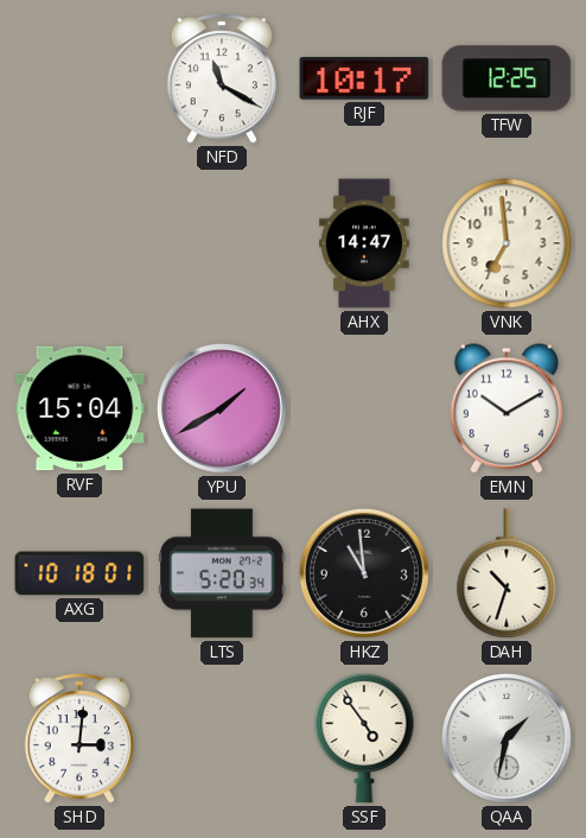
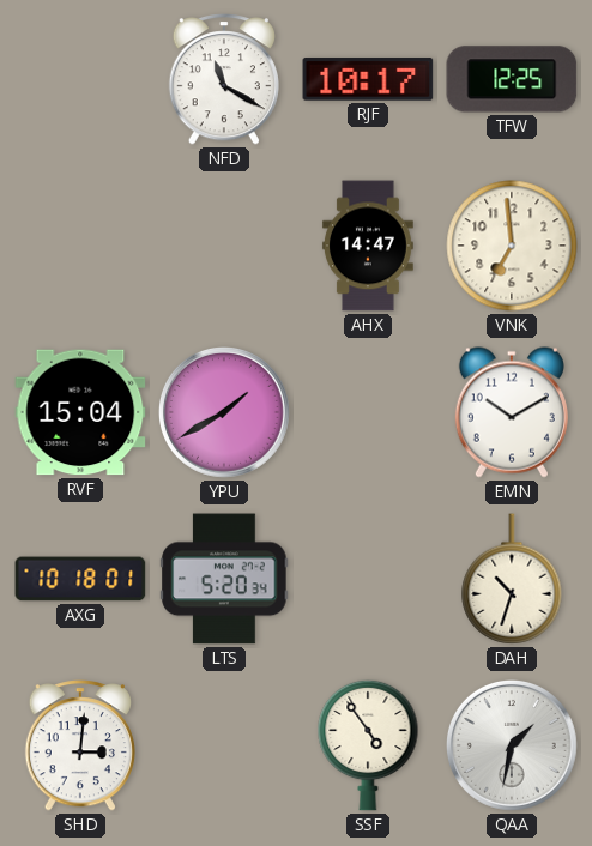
HKZ: 10:59 -> none
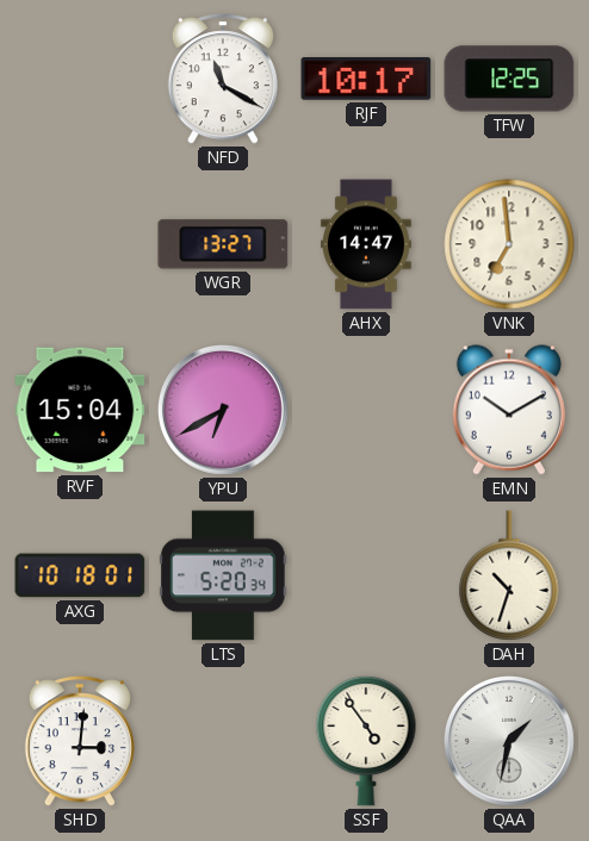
WGR: none -> 13:27
YPU: 1:40 -> 6:40
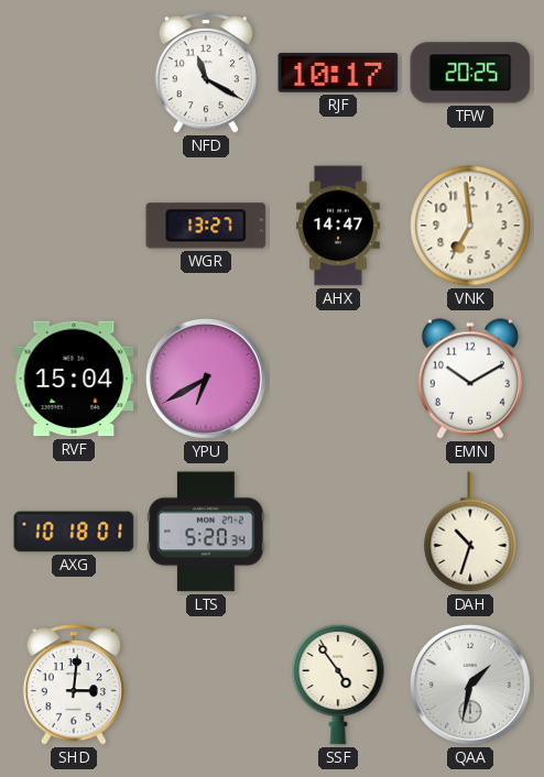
TFW: 12:25 -> 20:25
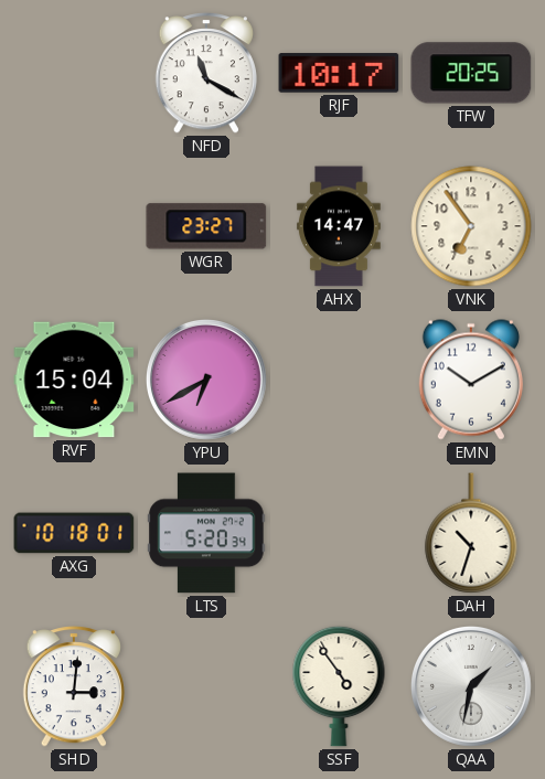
WGR: 13:27 -> 23:27
VNK: 6:59 -> 6:54
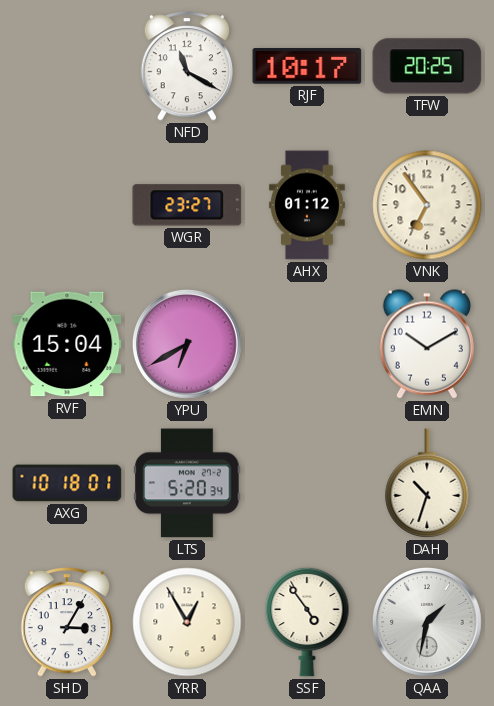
AHX: 14:47 -> 01:12
SHD: 3:01 -> 3:05
YRR: none -> 12:55
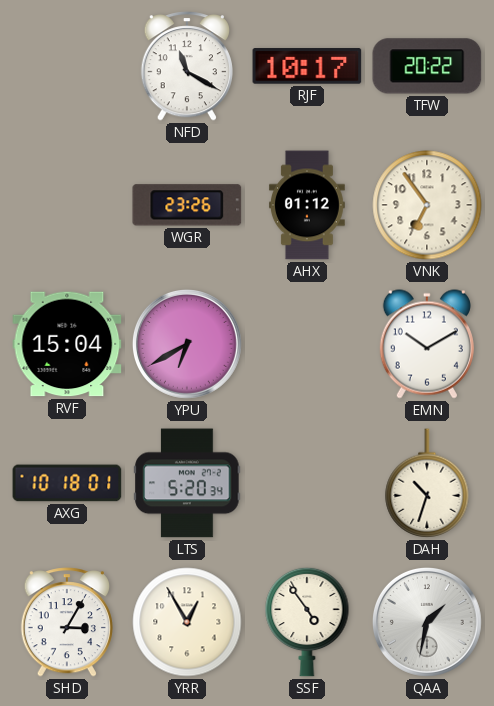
TFW: 20:25 -> 20:22
WGR: 23:27 -> 23:26
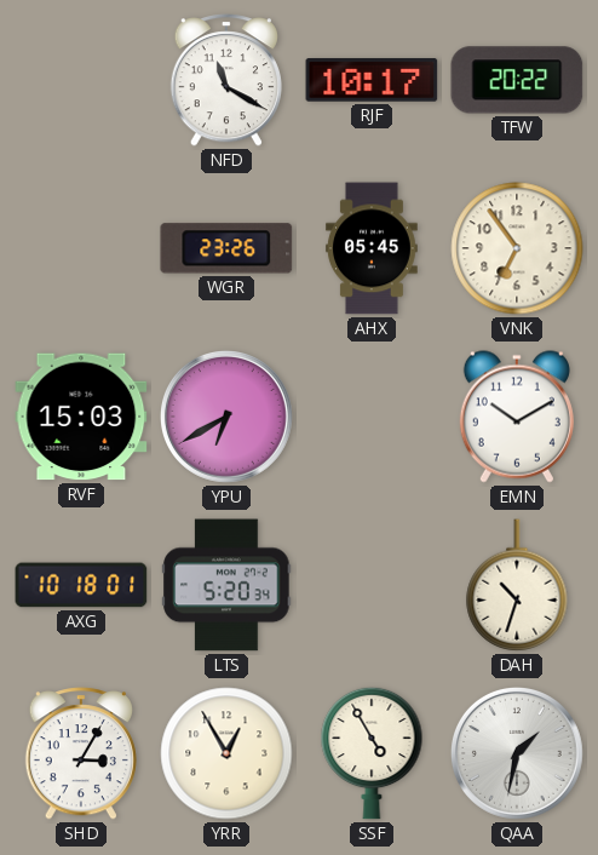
AHX: 01:12 -> 05:45
RVF: 15:04 -> 15:03
SSF: 4:54 -> 4:55
